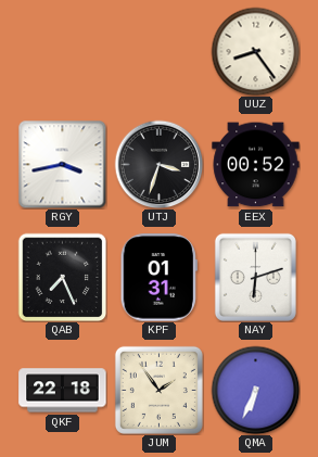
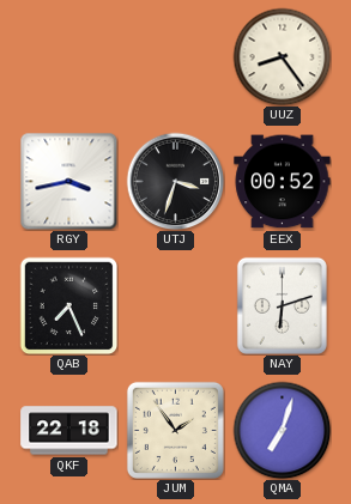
KPF: 01:31 -> none
QMA: 6:34 -> 7:03
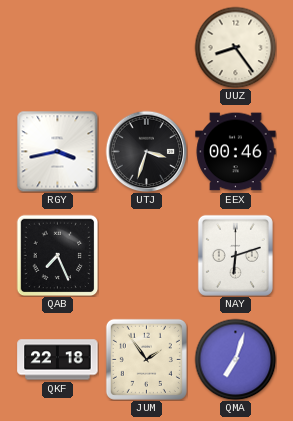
EEX: 00:52 -> 00:46
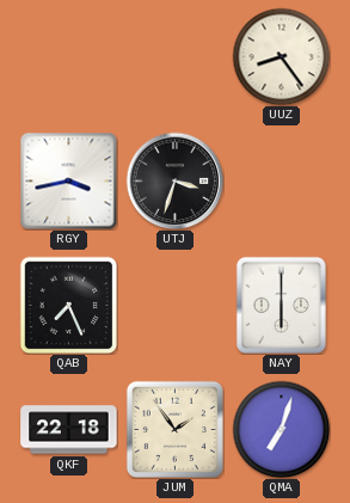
EEX: 00:46 -> none
NAY: 6:12 -> 6:00
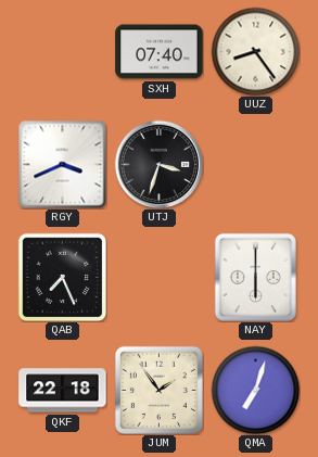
SXH: none -> 07:40
RGY: 3:43 -> 3:41
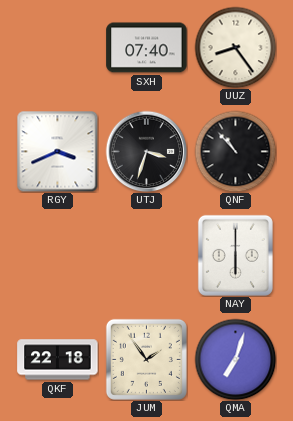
QNF: none -> 10:53
QAB: 7:26 -> none
